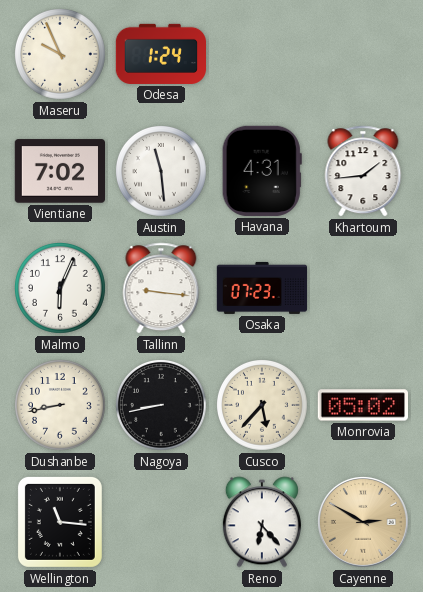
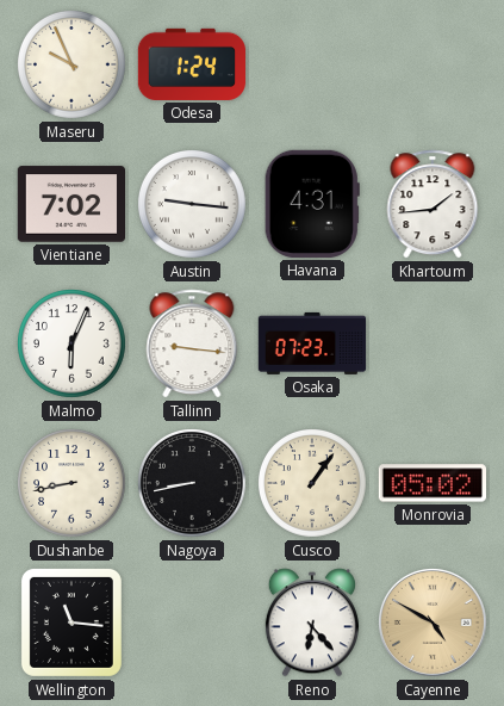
Austin: 11:29 -> 9:16
Cusco: 5:37 -> 1:06
Cayenne: 2:50 -> 4:50
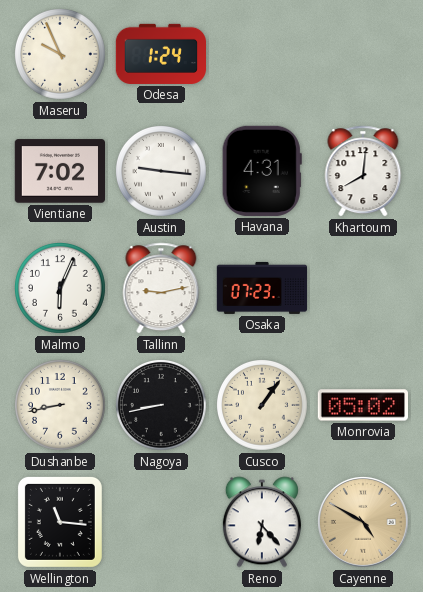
Khartoum: 1:44 -> 8:01
Tallinn: 9:16 -> 9:13
